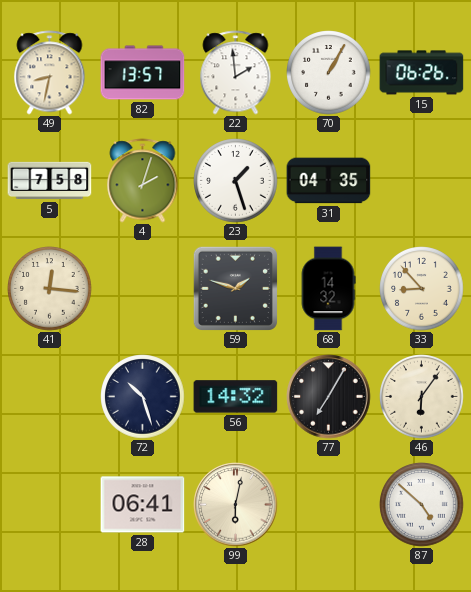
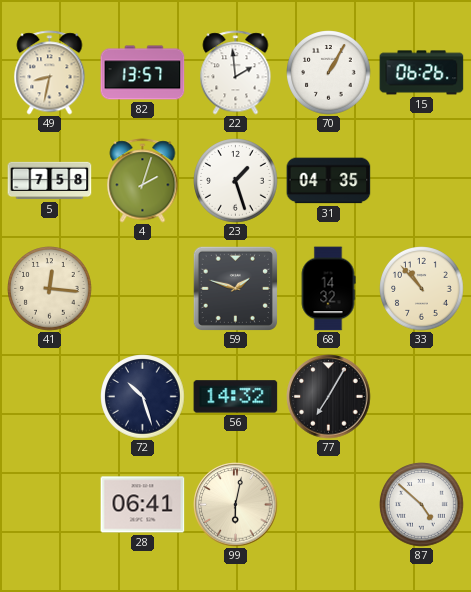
33: 8:53 -> 10:53
46: 6:06 -> none
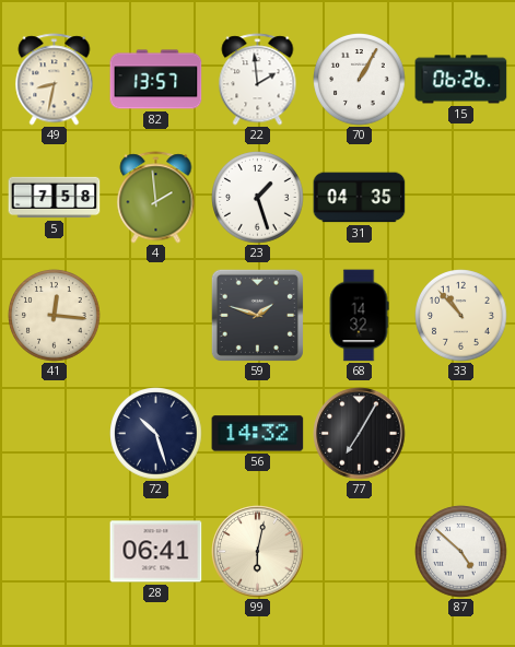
4: 2:03 -> 1:59
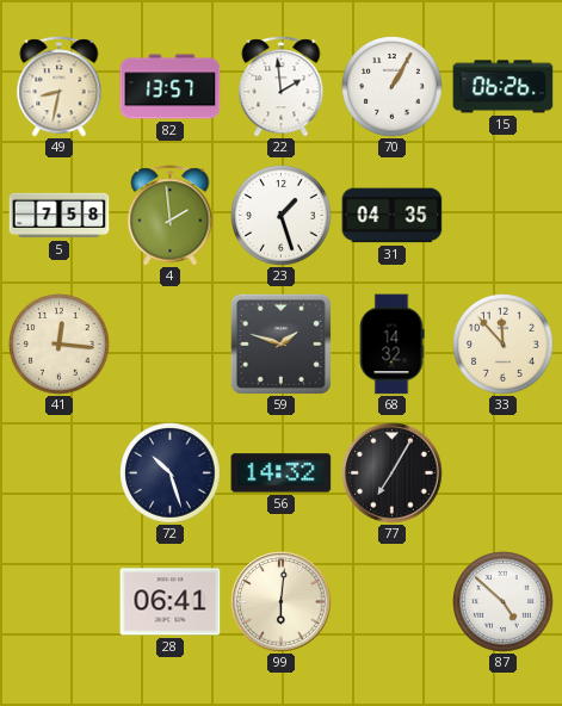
33: 10:53 -> 11:53
99: 6:02 -> 6:01
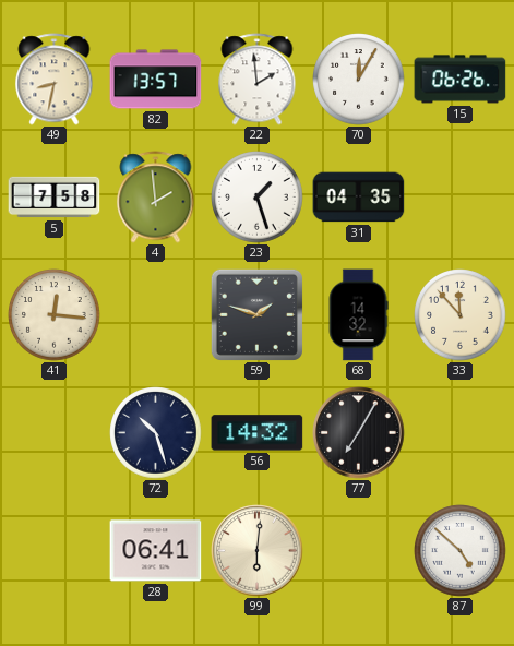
70: 1:05 -> 12:05
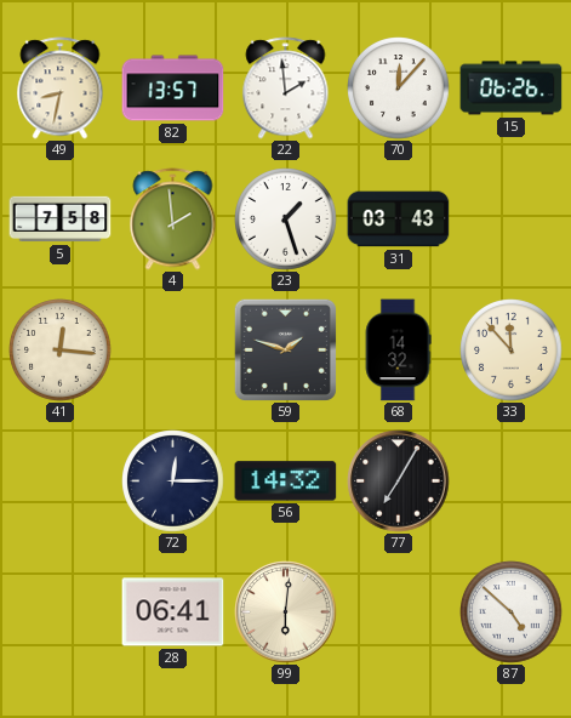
70: 12:05 -> 12:07
31: 04:35 -> 03:43
72: 10:27 -> 12:15
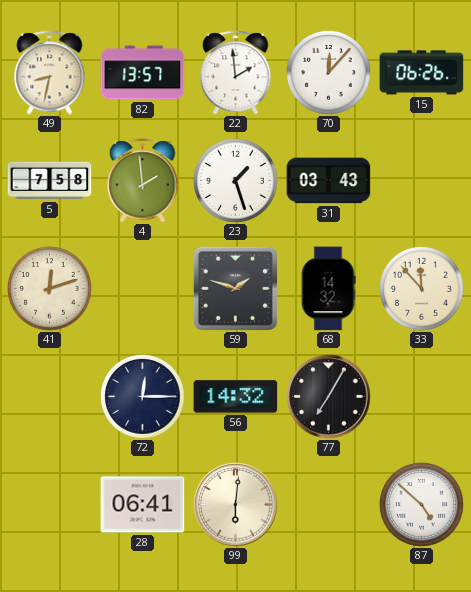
41: 12:16 -> 12:12
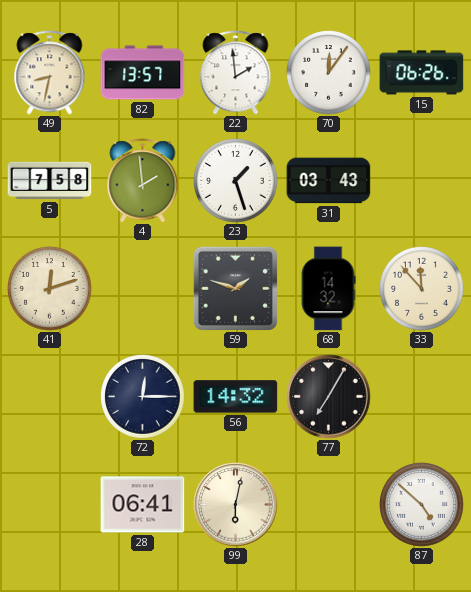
70: 12:07 -> 12:06
99: 6:01 -> 6:02
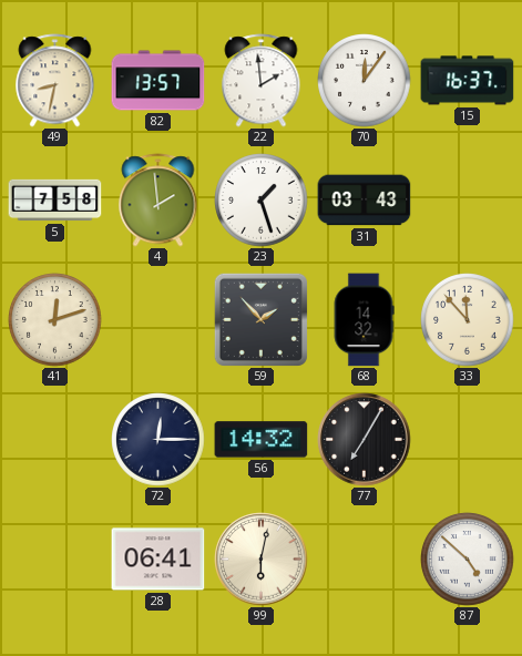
15: 06:26 -> 16:37
59: 1:48 -> 1:53
